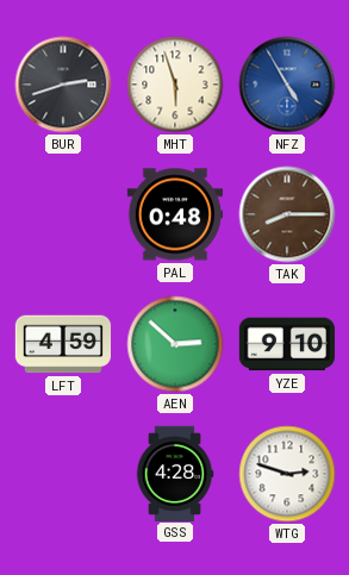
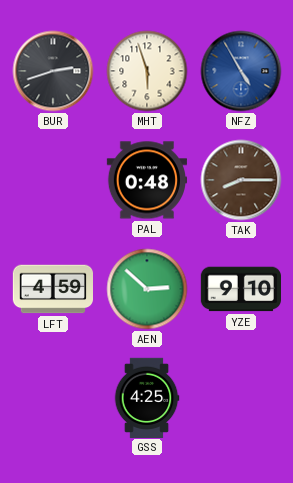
GSS: 4:28 -> 4:25
WTG: 2:48 -> none
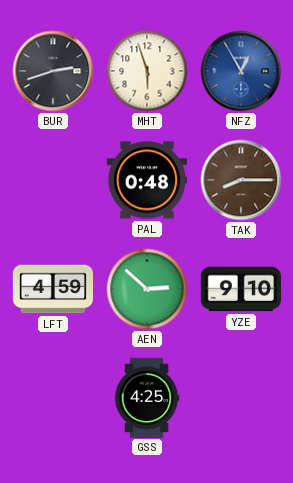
NFZ: 4:55 -> 12:55
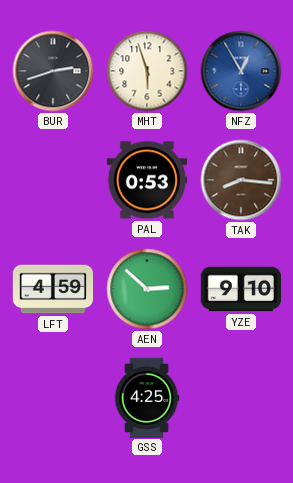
PAL: 0:48 -> 0:53
TAK: 8:15 -> 8:16
